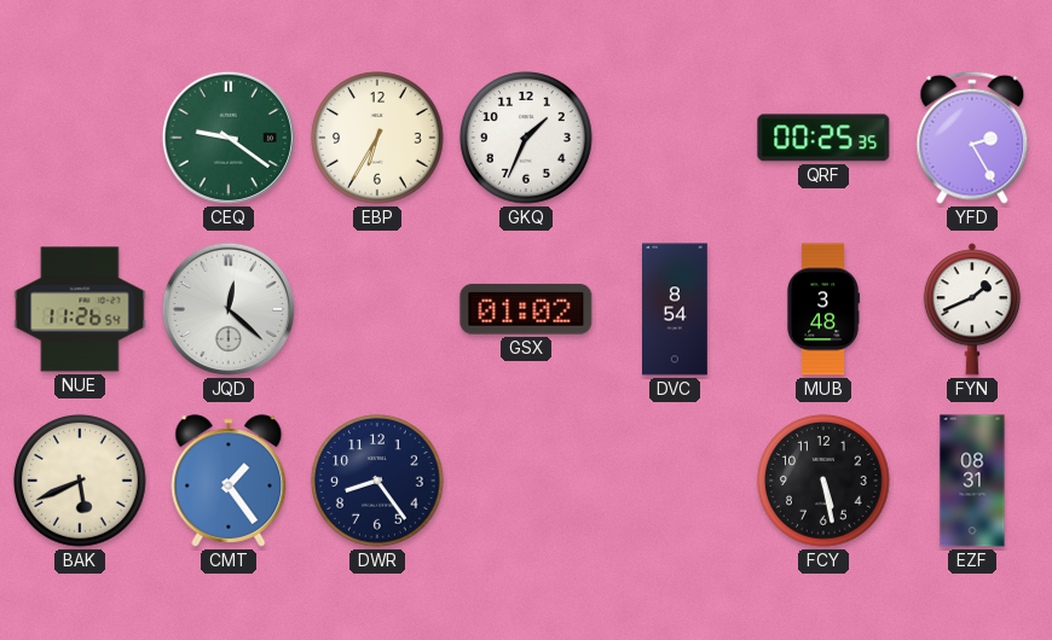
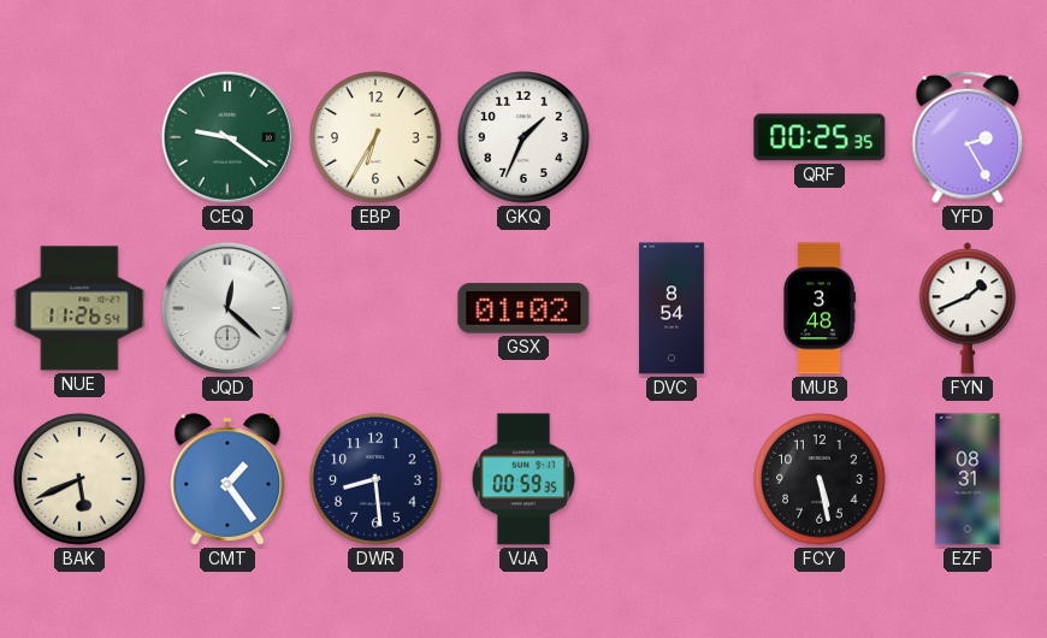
DWR: 8:24 -> 8:29
VJA: none -> 00:59
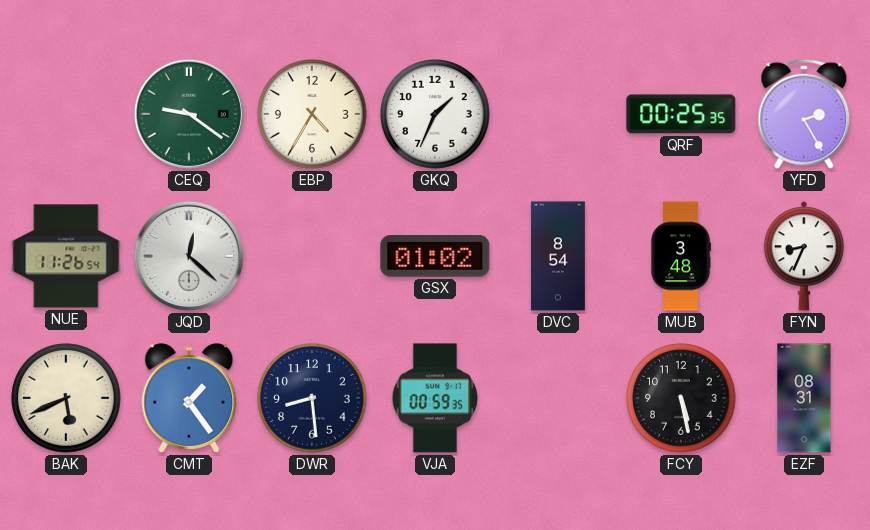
EBP: 6:35 -> 4:35
FYN: 1:41 -> 8:34
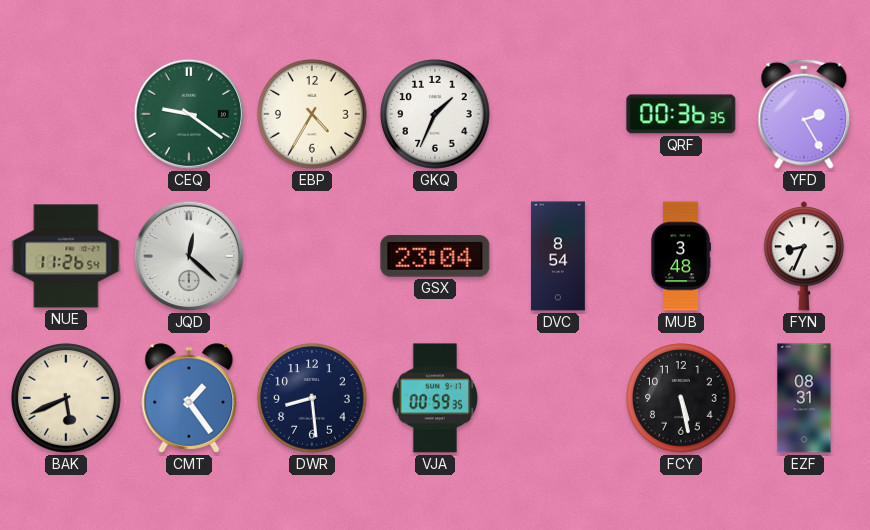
QRF: 00:25 -> 00:36
GSX: 01:02 -> 23:04
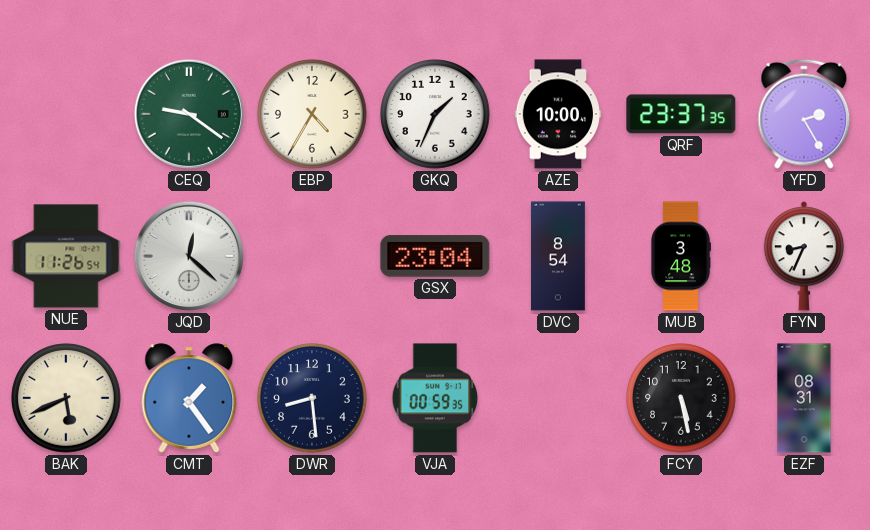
AZE: none -> 10:00
QRF: 00:36 -> 23:37
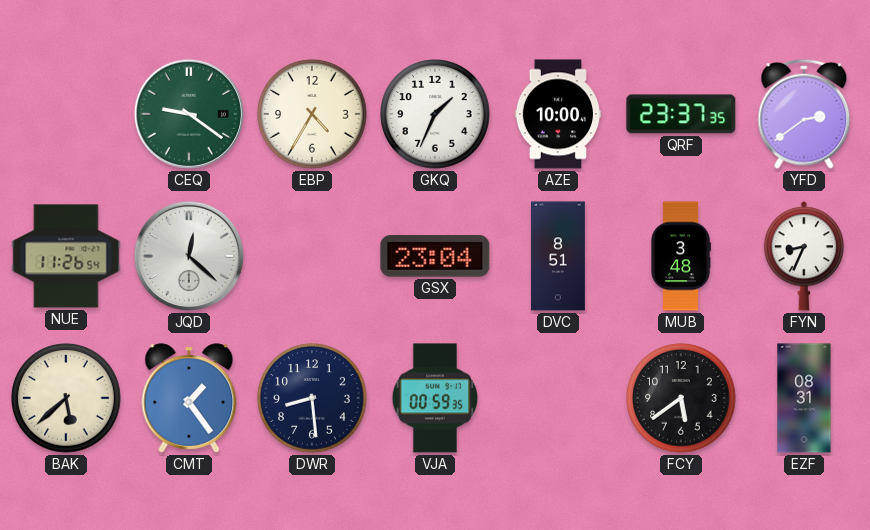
YFD: 2:25 -> 2:39
DVC: 8:54 -> 8:51
BAK: 5:41 -> 5:38
FCY: 5:28 -> 5:39
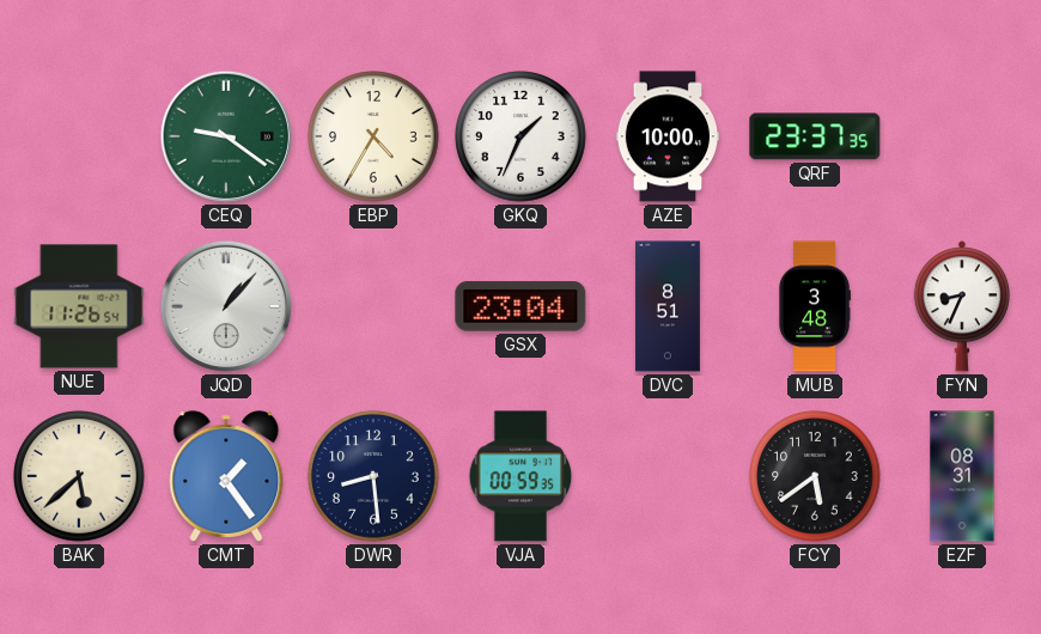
YFD: 2:39 -> none
JQD: 12:22 -> 1:07
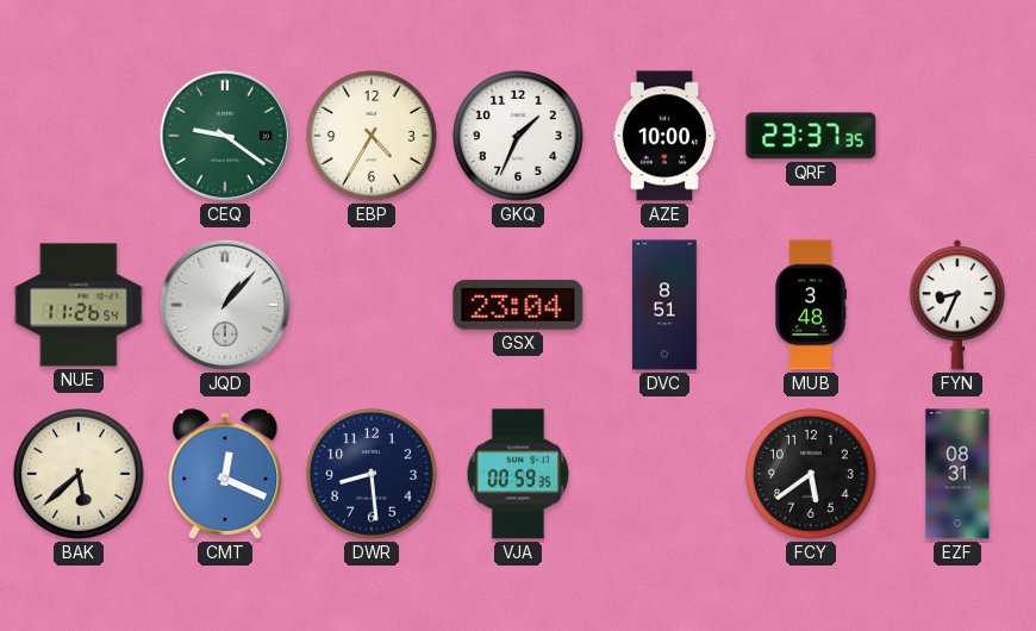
CMT: 1:24 -> 12:19
